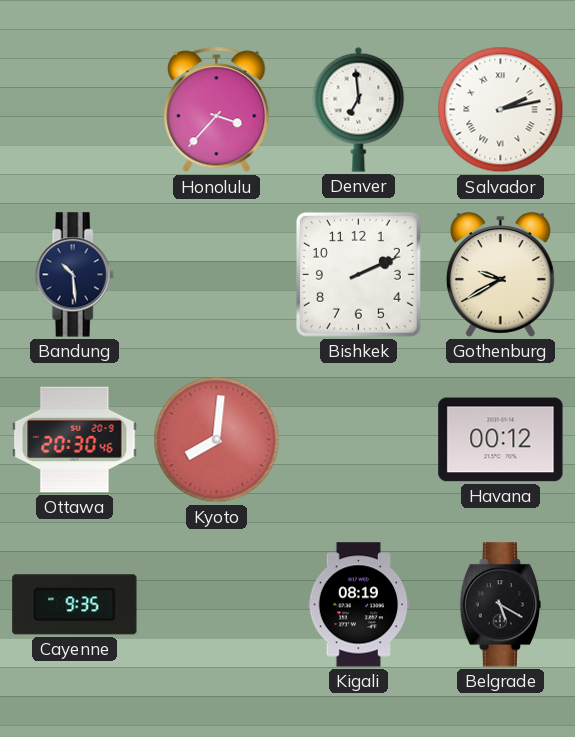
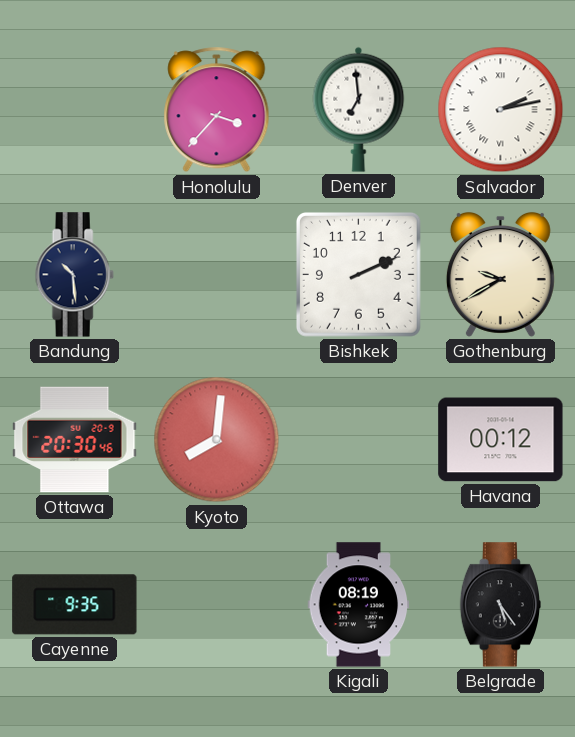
Belgrade: 5:20 -> 5:24
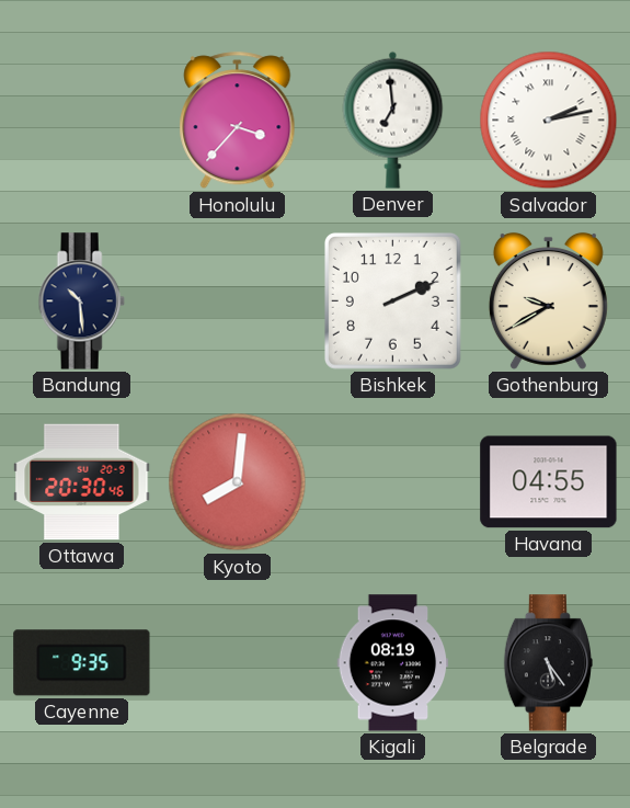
Havana: 00:12 -> 04:55
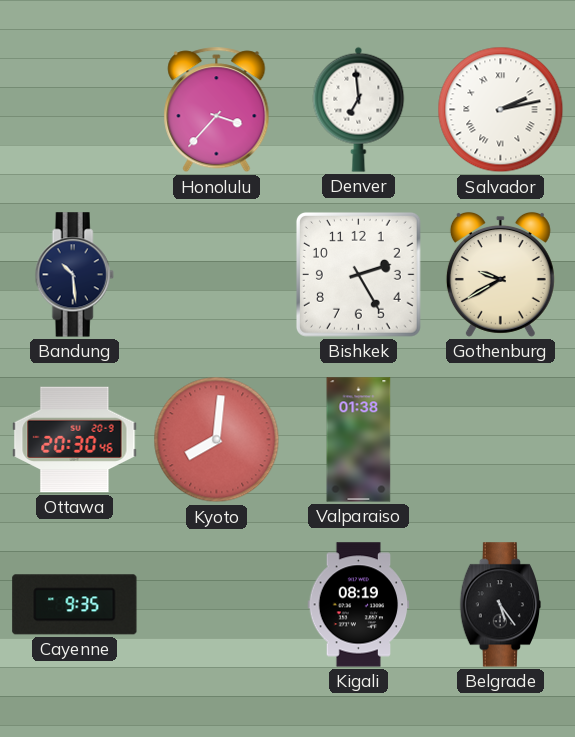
Bishkek: 2:11 -> 2:25
Valparaiso: none -> 01:38
Havana: 04:55 -> none
